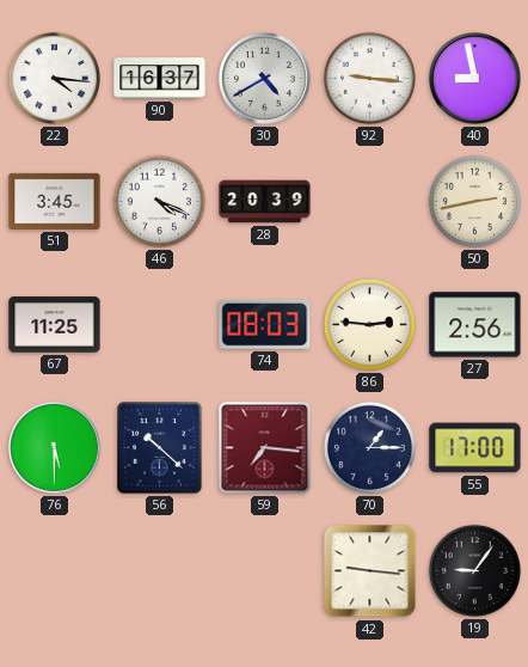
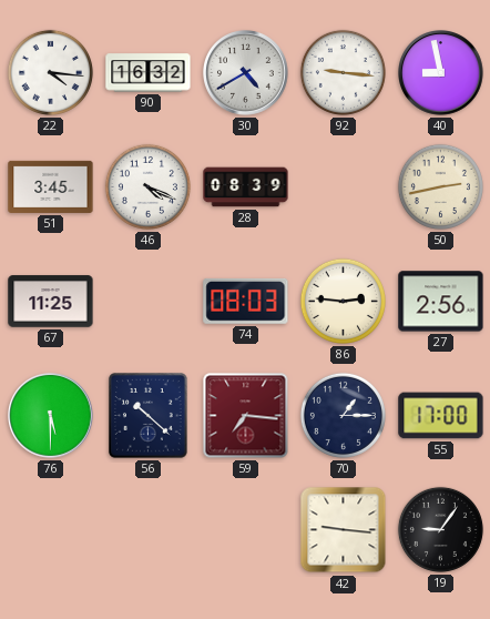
90: 16:37 -> 16:32
28: 20:39 -> 08:39
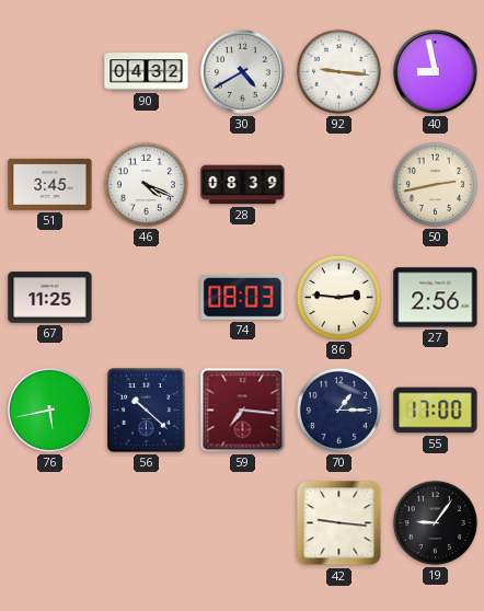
22: 4:16 -> none
90: 16:32 -> 04:32
76: 5:30 -> 5:43
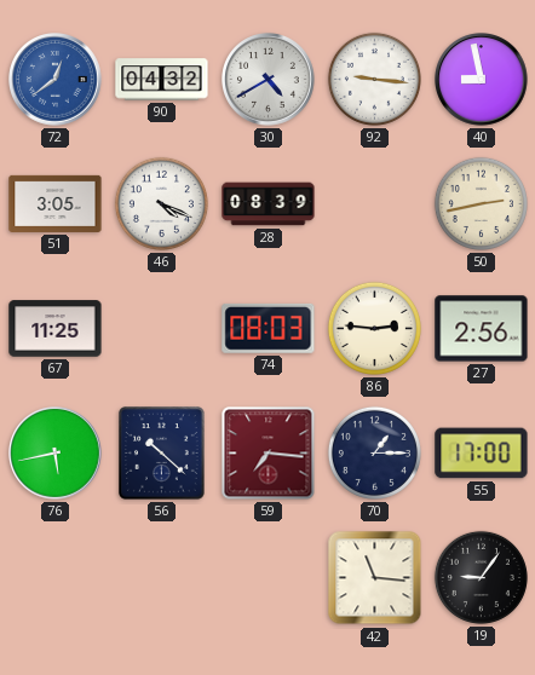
72: none -> 12:39
51: 3:45 -> 3:05
42: 9:16 -> 11:16
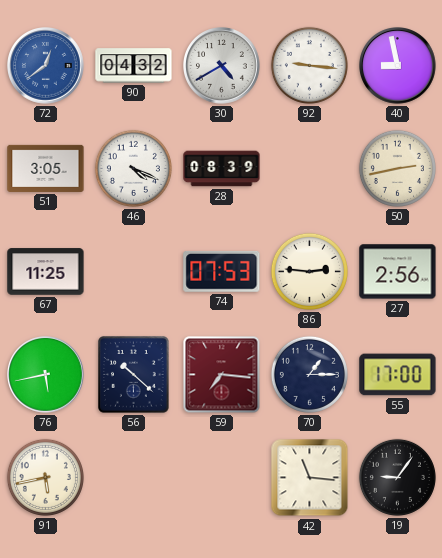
74: 08:03 -> 07:53
91: none -> 5:43
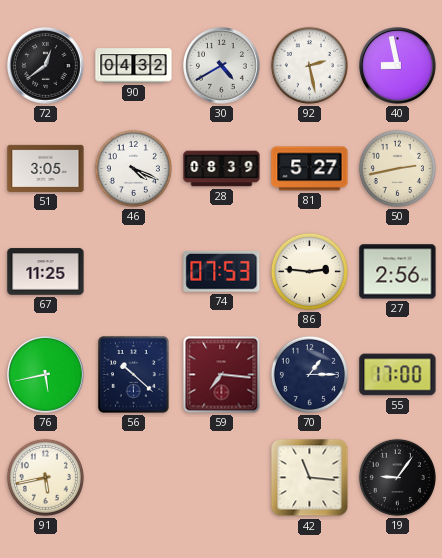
72 dial: blue -> black
92: 9:16 -> 2:28
81: none -> 5:27
